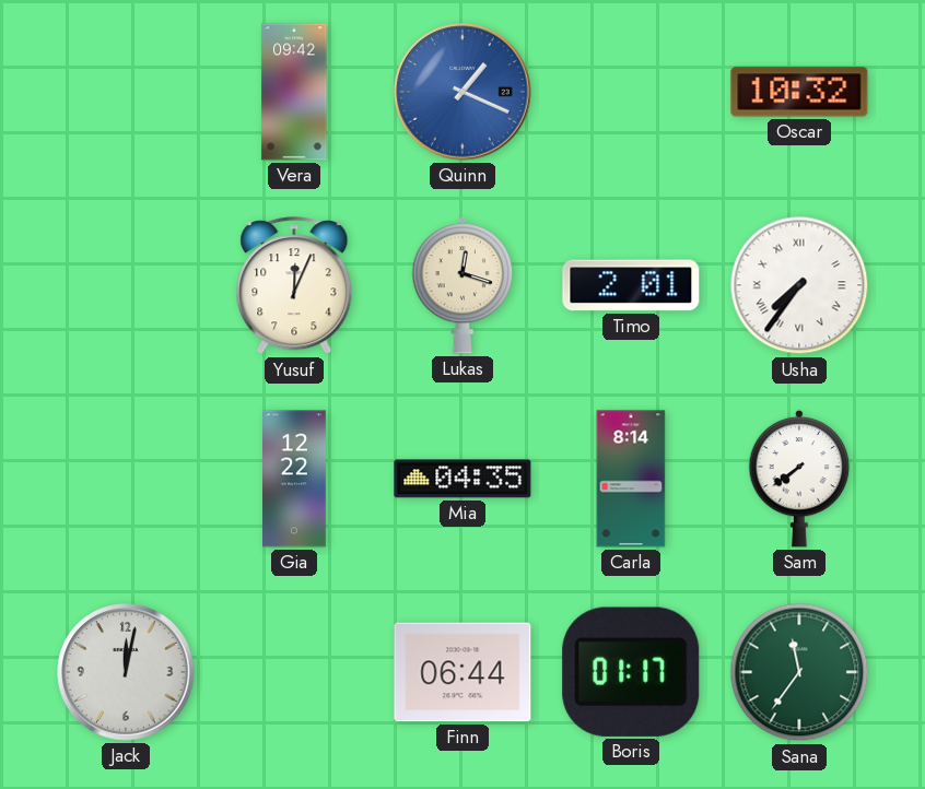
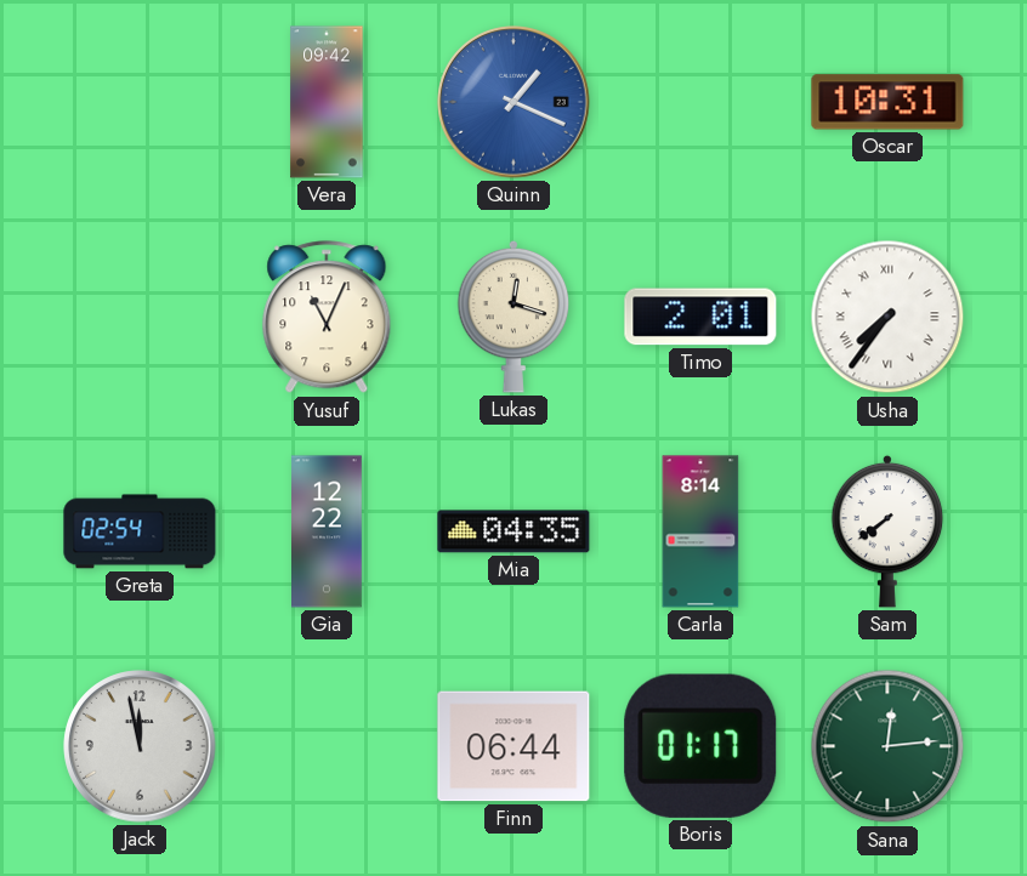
Oscar: 10:32 -> 10:31
Yusuf: 12:04 -> 11:04
Greta: none -> 02:54
Jack: 12:02 -> 11:58
Sana: 11:36 -> 12:14
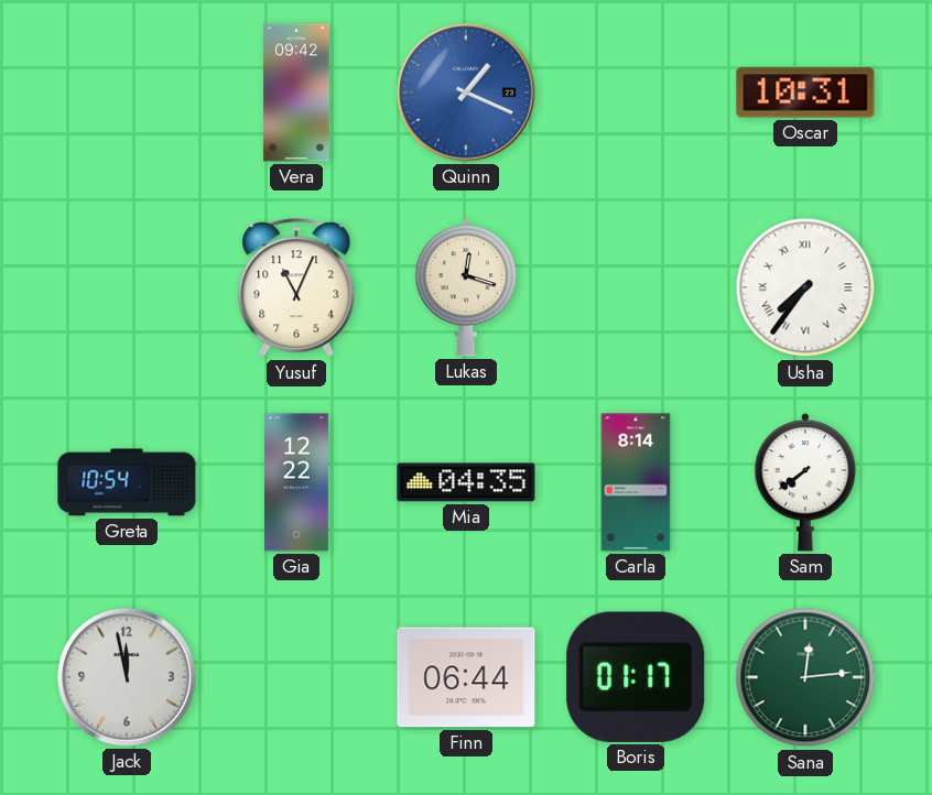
Timo: 2:01 -> none
Greta: 02:54 -> 10:54
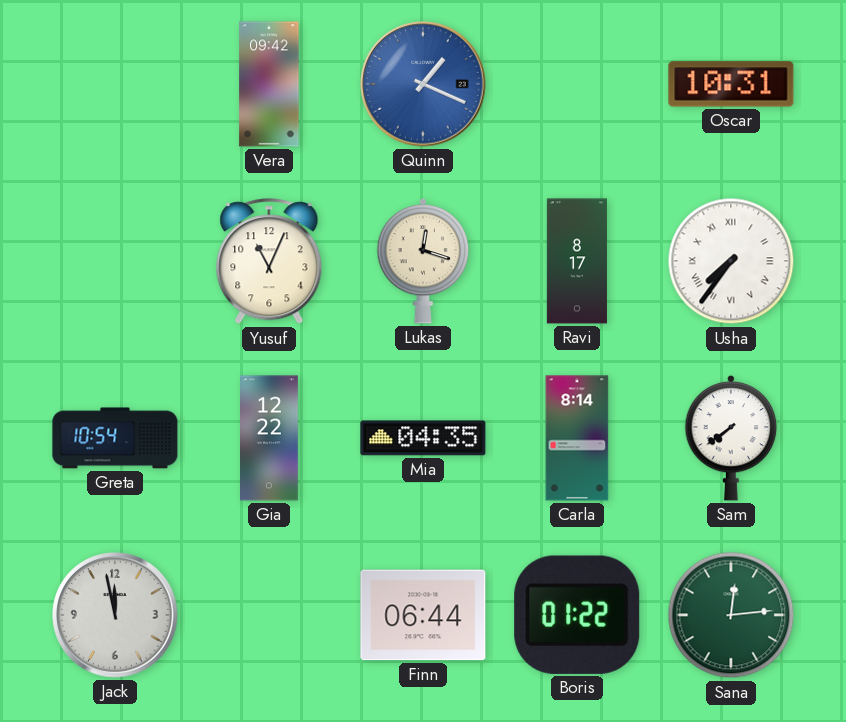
Ravi: none -> 8:17
Boris: 01:17 -> 01:22
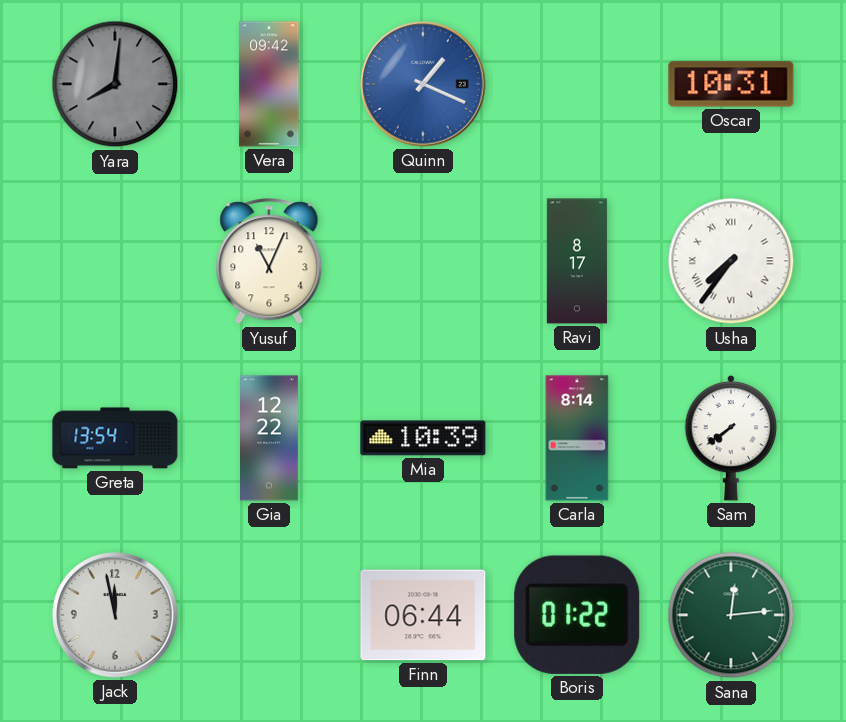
Yara: none -> 8:01
Lukas: 12:18 -> none
Greta: 10:54 -> 13:54
Mia: 04:35 -> 10:39
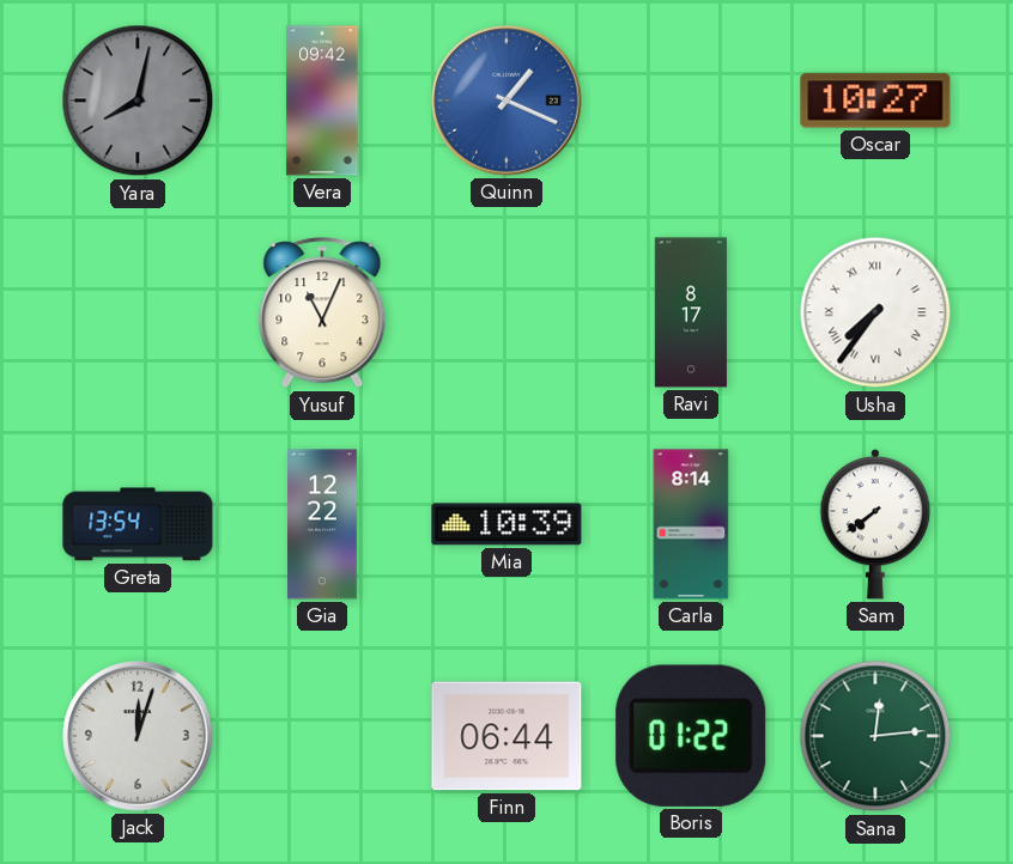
Yara: 8:01 -> 8:02
Oscar: 10:31 -> 10:27
Jack: 11:58 -> 12:03
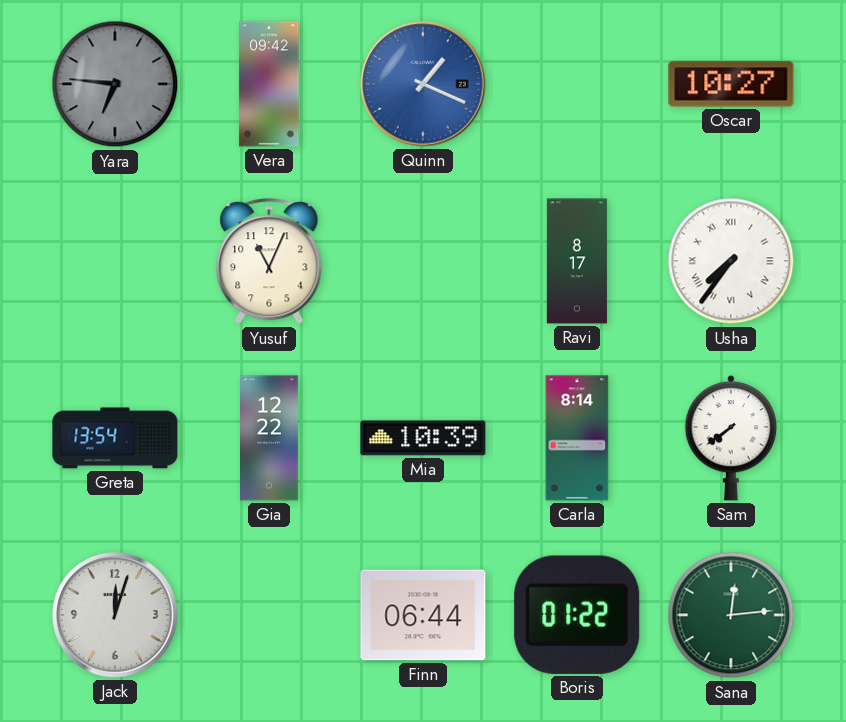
Yara: 8:02 -> 6:46
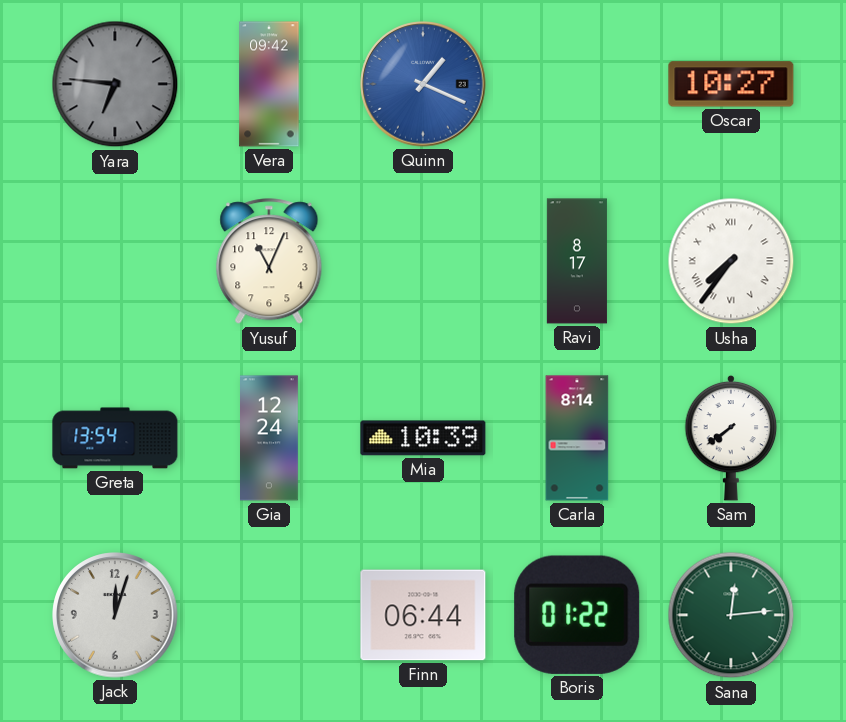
Gia: 12:22 -> 12:24
